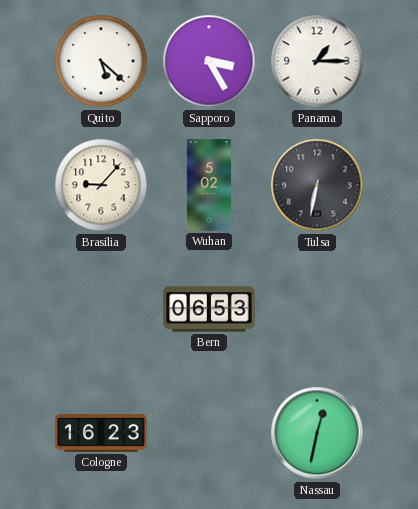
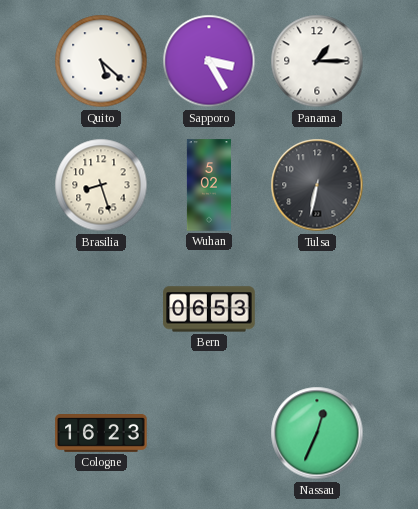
Brasilia: 9:07 -> 8:27
Nassau: 12:32 -> 12:34
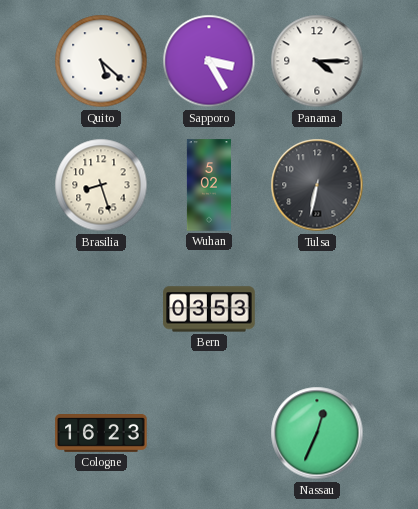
Panama: 1:15 -> 4:15
Bern: 06:53 -> 03:53
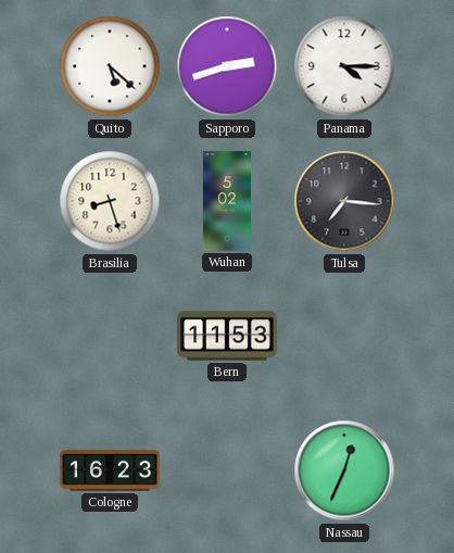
Sapporo: 3:25 -> 2:42
Tulsa: 6:32 -> 7:16
Bern: 03:53 -> 11:53
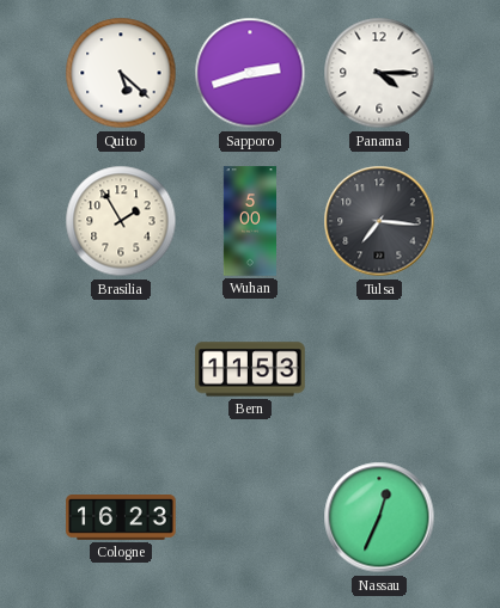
Brasilia: 8:27 -> 1:55
Wuhan: 5:02 -> 5:00
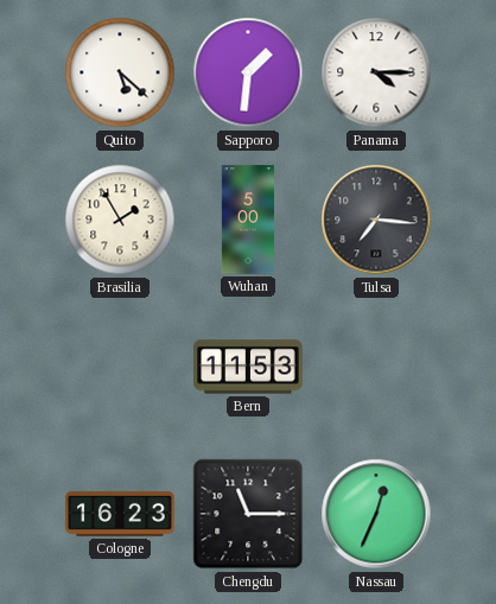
Sapporo: 2:42 -> 1:31
Chengdu: none -> 11:15
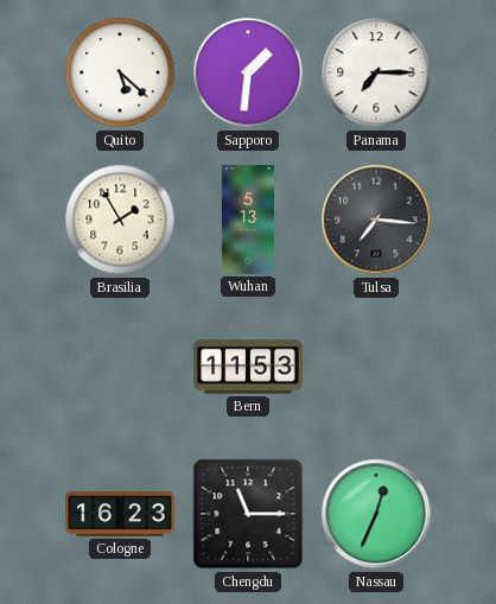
Panama: 4:15 -> 7:15
Wuhan: 5:00 -> 5:13
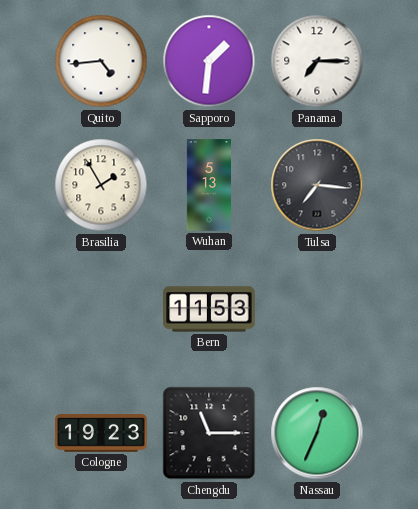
Quito: 5:22 -> 4:44
Cologne: 16:23 -> 19:23
